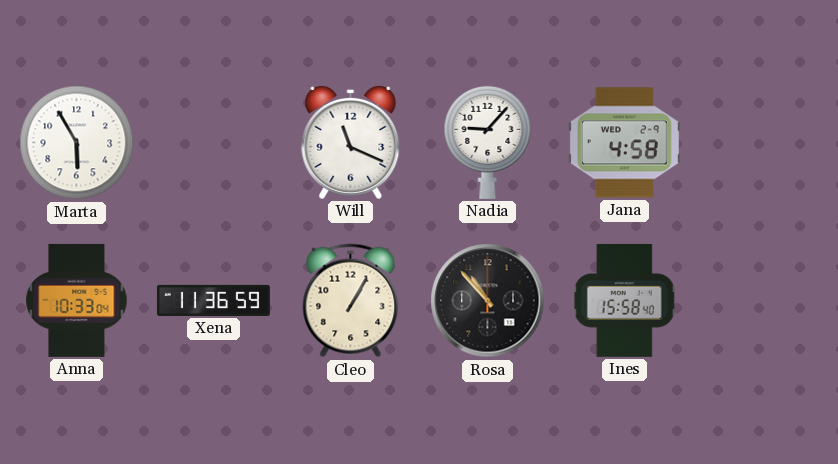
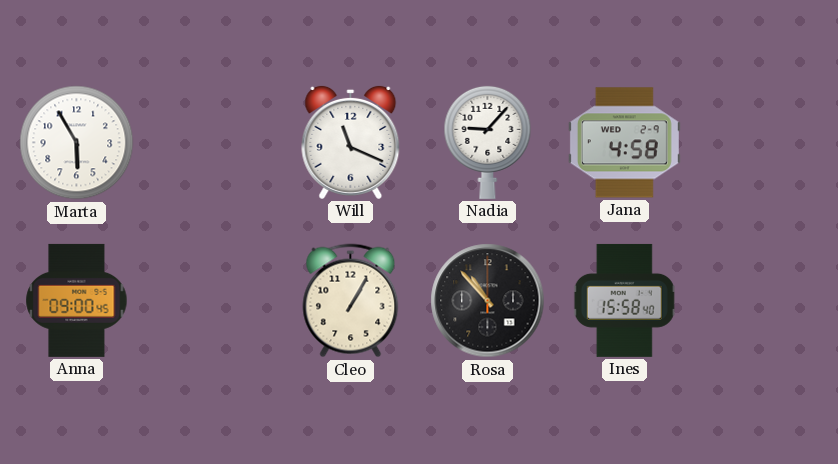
Anna: 10:33 -> 09:00
Xena: 11:36 -> none
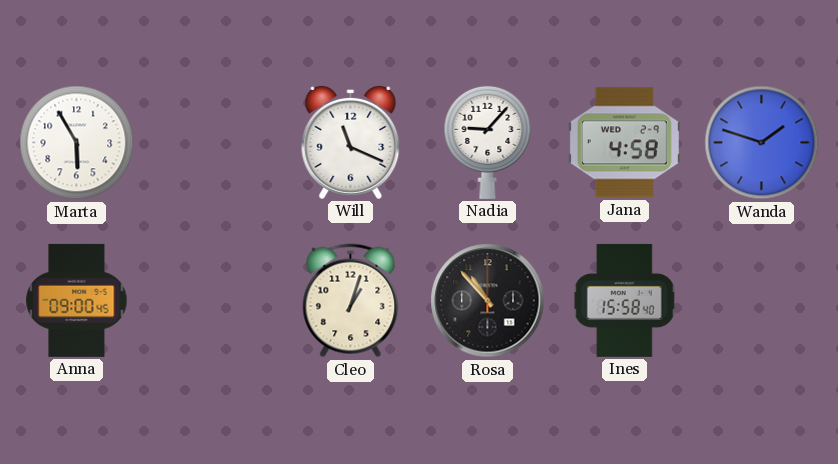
Wanda: none -> 1:48
Cleo: 1:05 -> 1:03
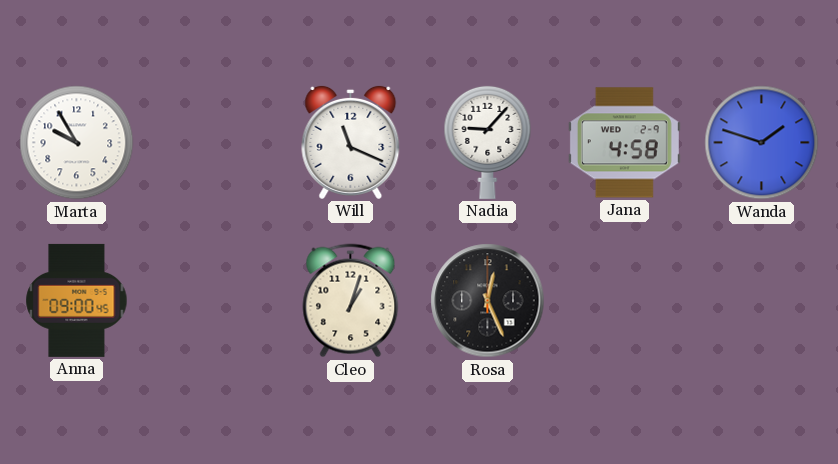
Marta: 5:55 -> 9:55
Rosa: 10:53 -> 12:26
Ines: 15:58 -> none
